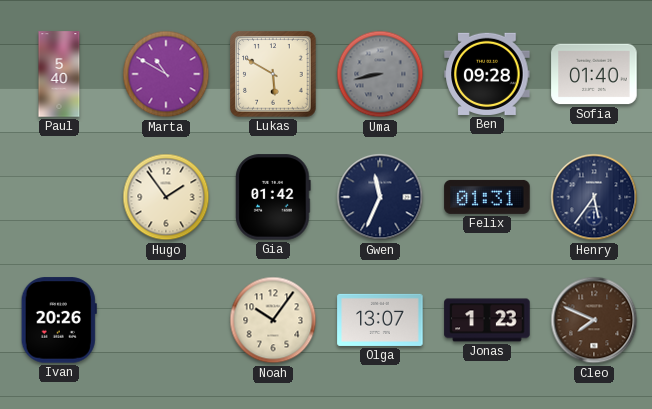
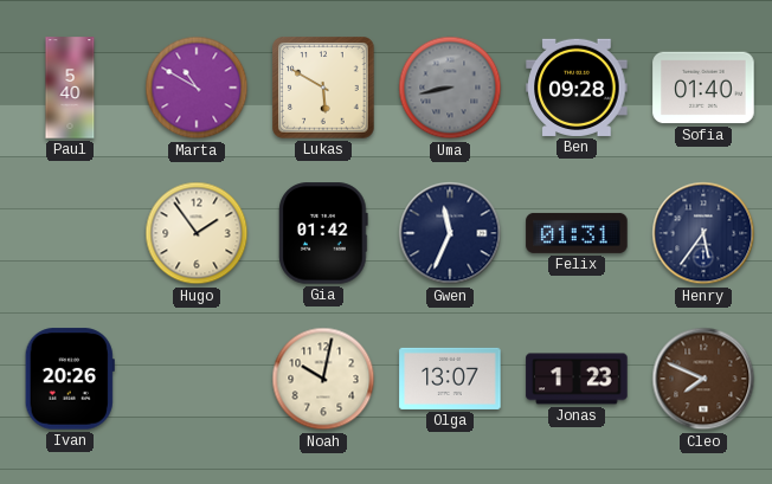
Noah: 10:06 -> 10:02
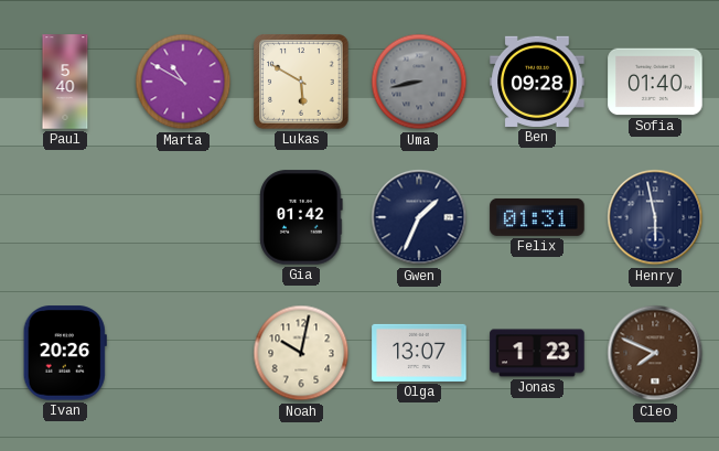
Hugo: 1:54 -> none
Gwen: 11:34 -> 1:34
Henry: 5:36 -> 5:58
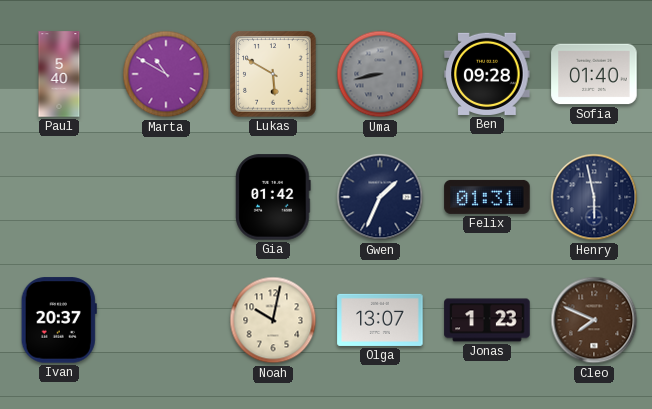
Ivan: 20:26 -> 20:37
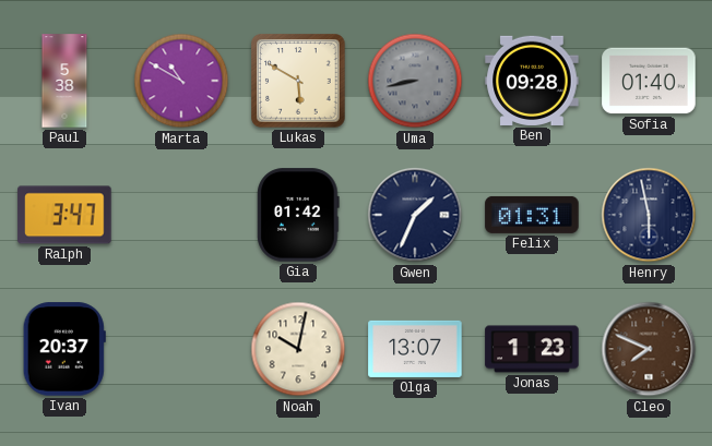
Paul: 5:40 -> 5:38
Ralph: none -> 3:47
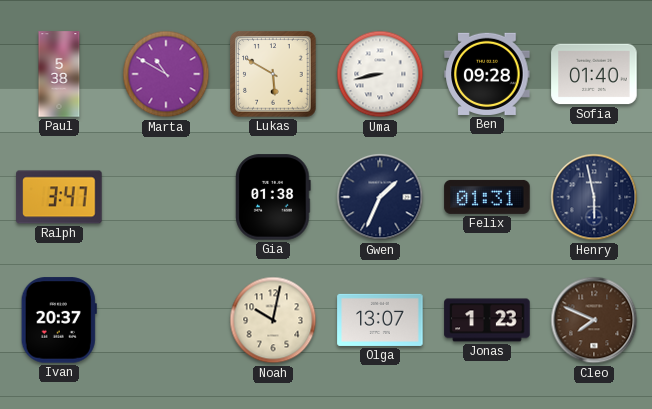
Uma dial: grey -> white
Gia: 01:42 -> 01:38
